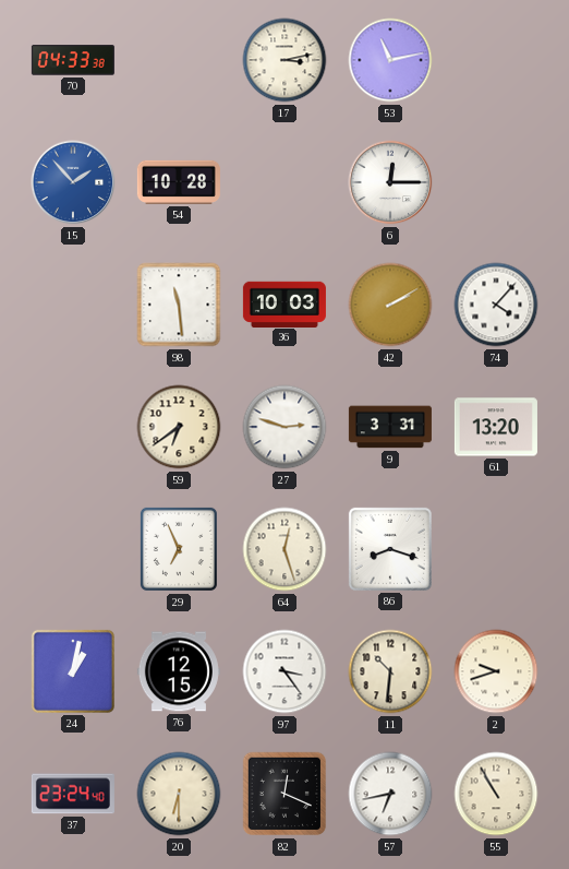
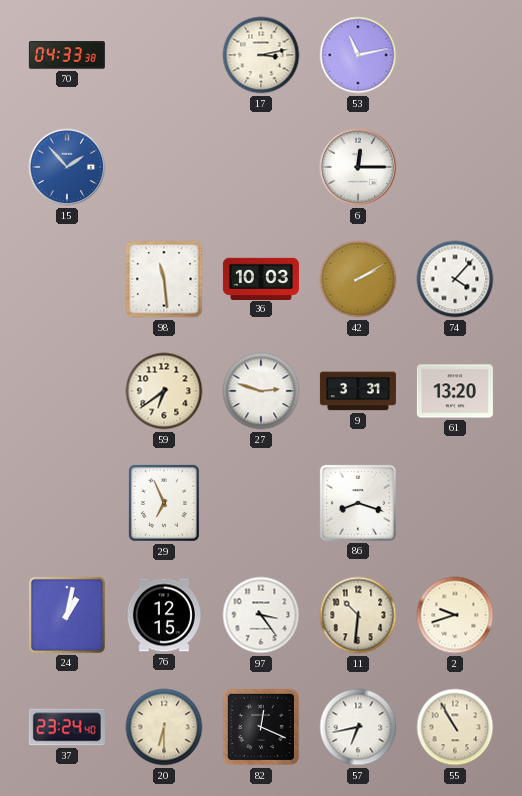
54: 10:28 -> none
64: 12:27 -> none
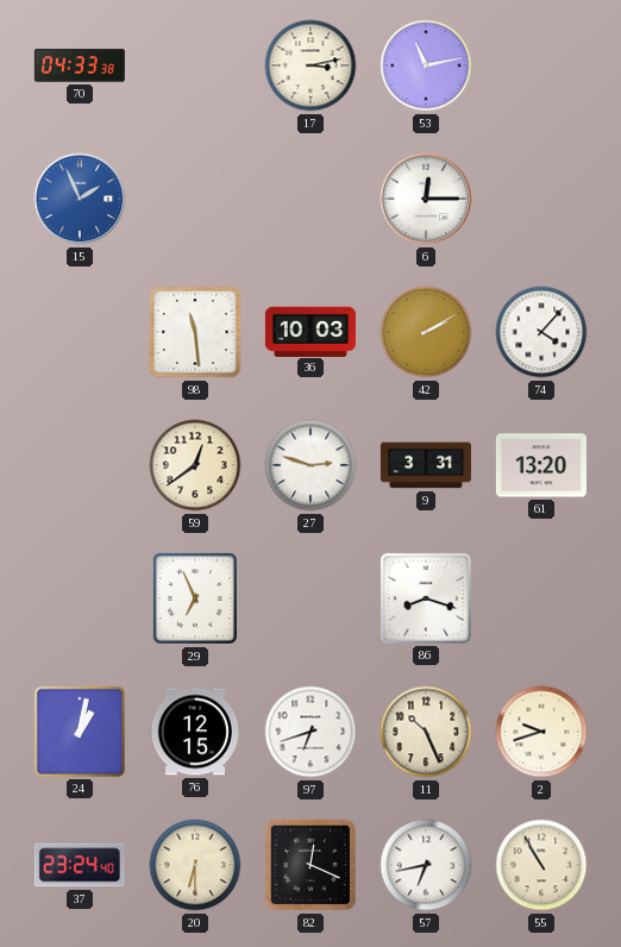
15: 1:53 -> 1:56
59: 6:39 -> 12:39
97: 3:24 -> 6:42
11: 10:31 -> 10:26
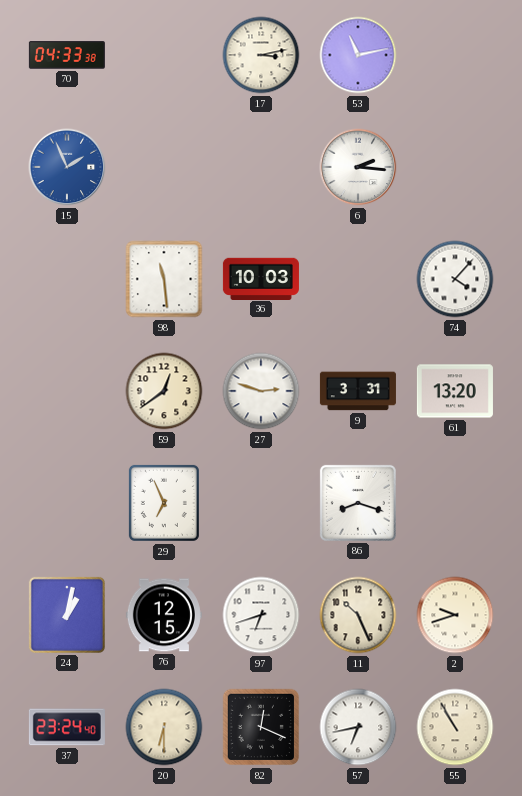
6: 12:15 -> 2:16
42: 2:10 -> none
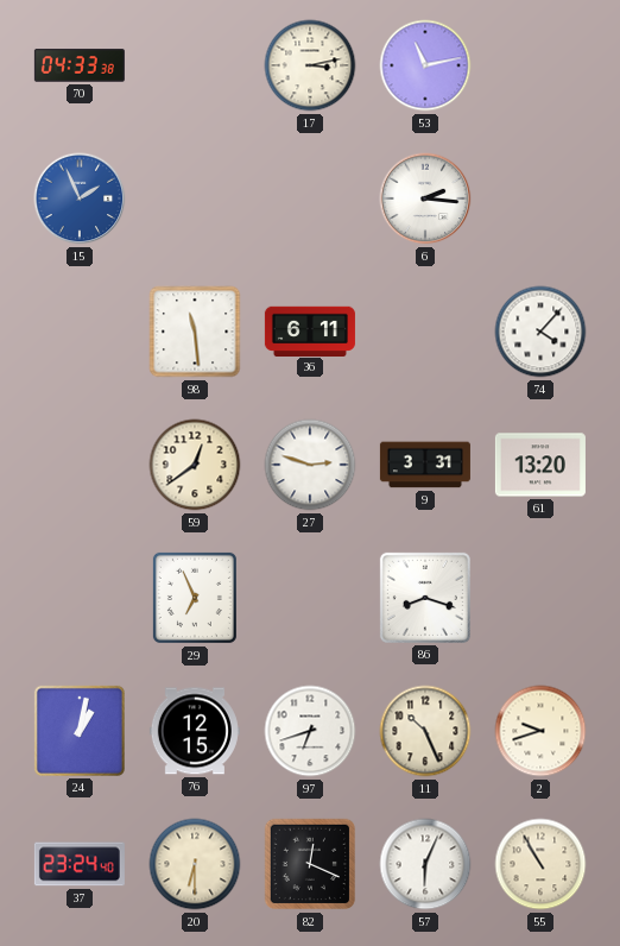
36: 10:03 -> 6:11
57: 6:43 -> 6:04
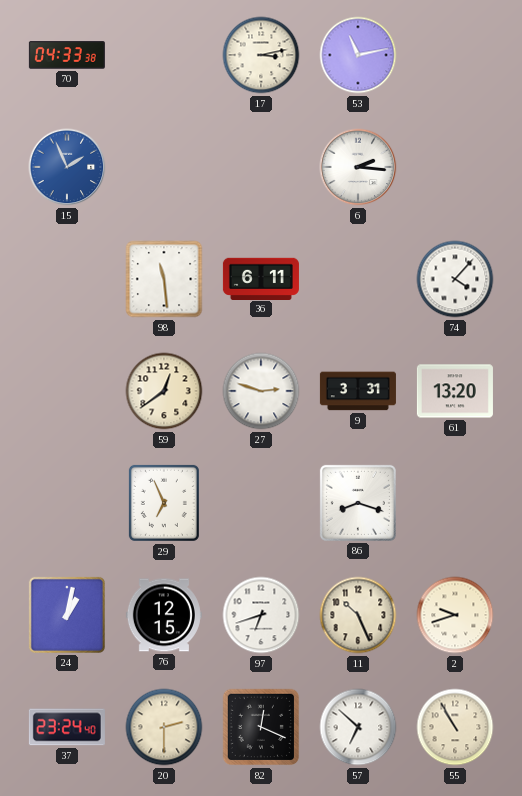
20: 6:30 -> 2:30
57: 6:04 -> 6:52
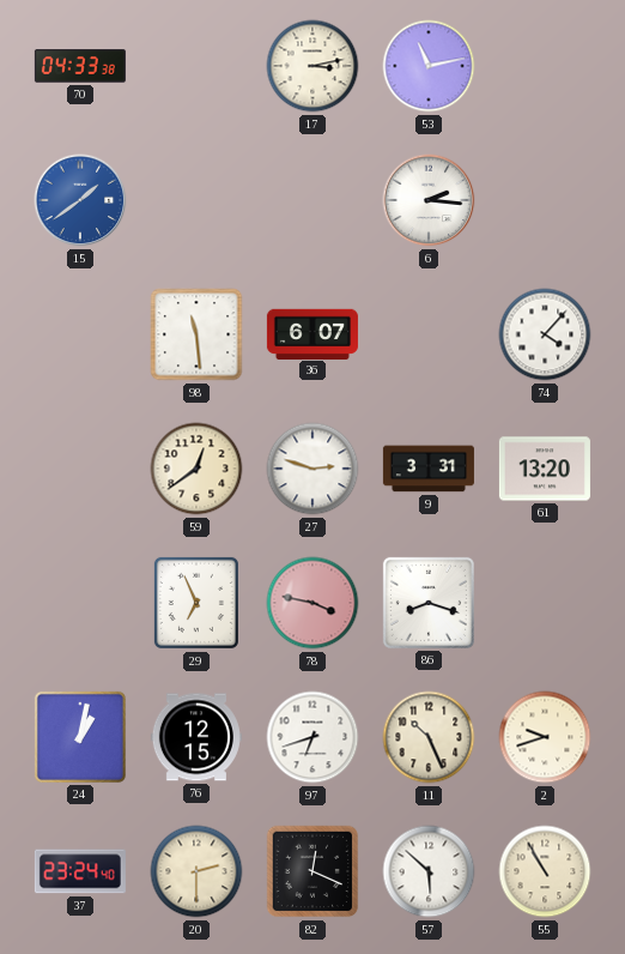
15: 1:56 -> 1:39
36: 6:11 -> 6:07
78: none -> 3:47
57: 6:52 -> 5:52
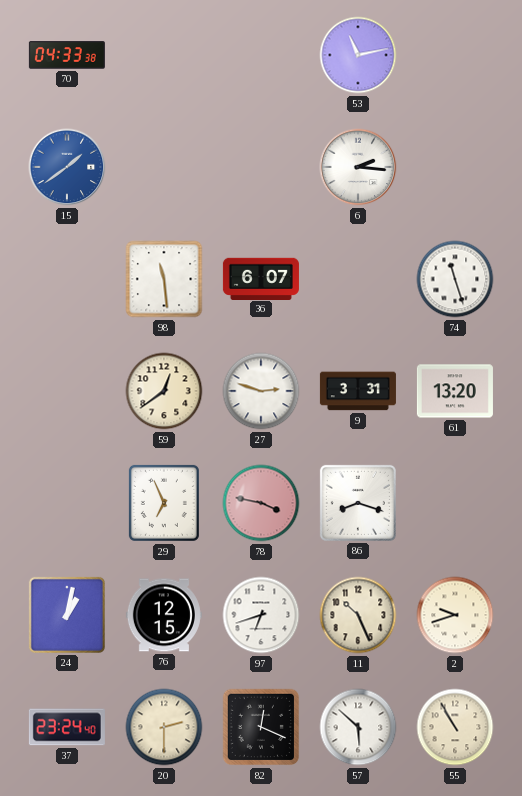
17: 3:13 -> none
74: 4:07 -> 11:27
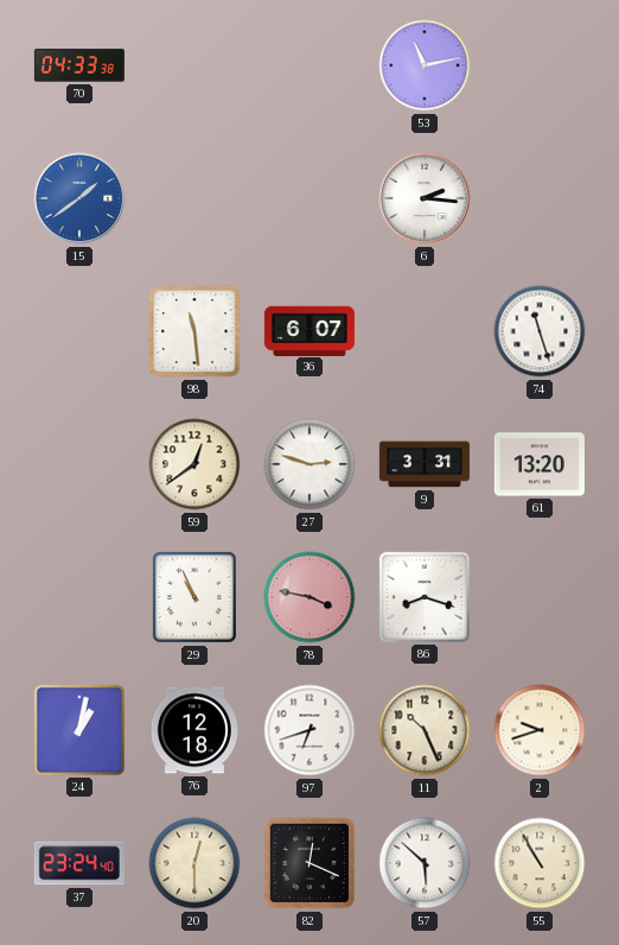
29: 6:56 -> 10:56
76: 12:15 -> 12:18
20: 2:30 -> 12:30
